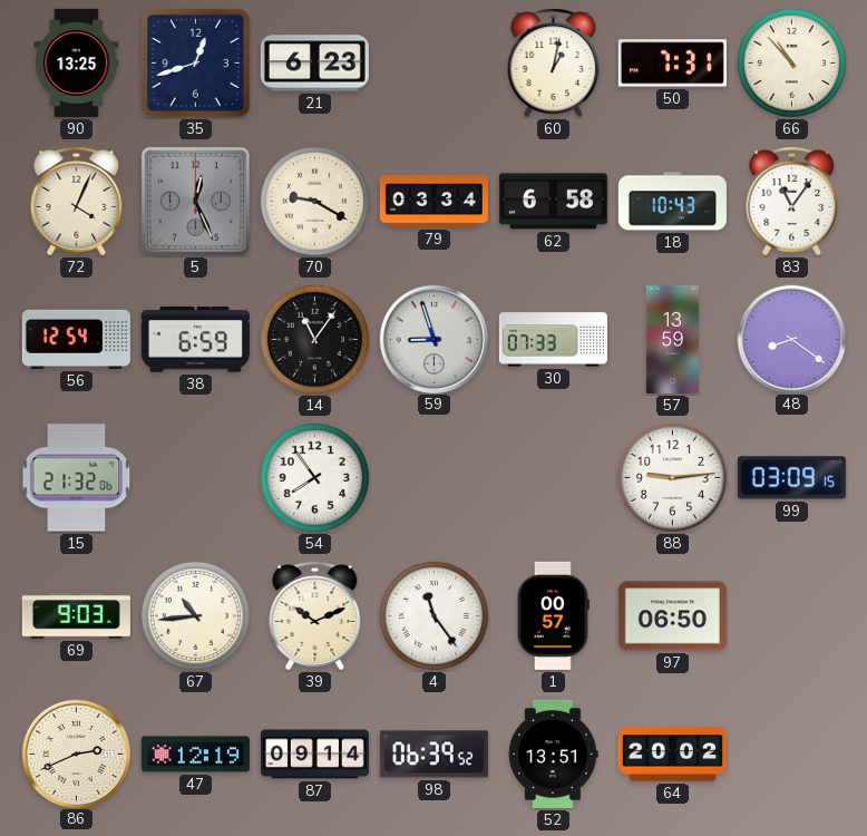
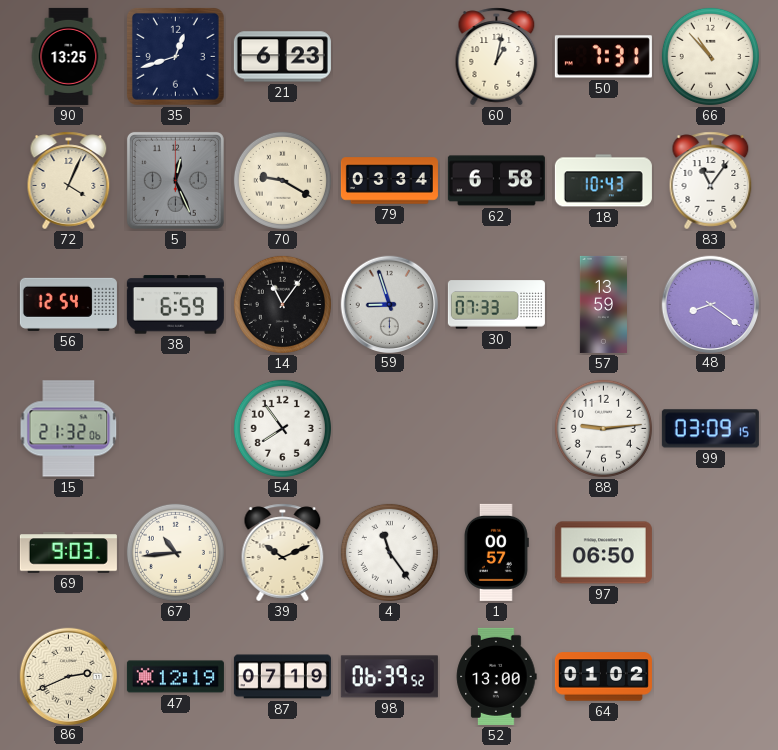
87: 09:14 -> 07:19
52: 13:51 -> 13:00
64: 20:02 -> 01:02
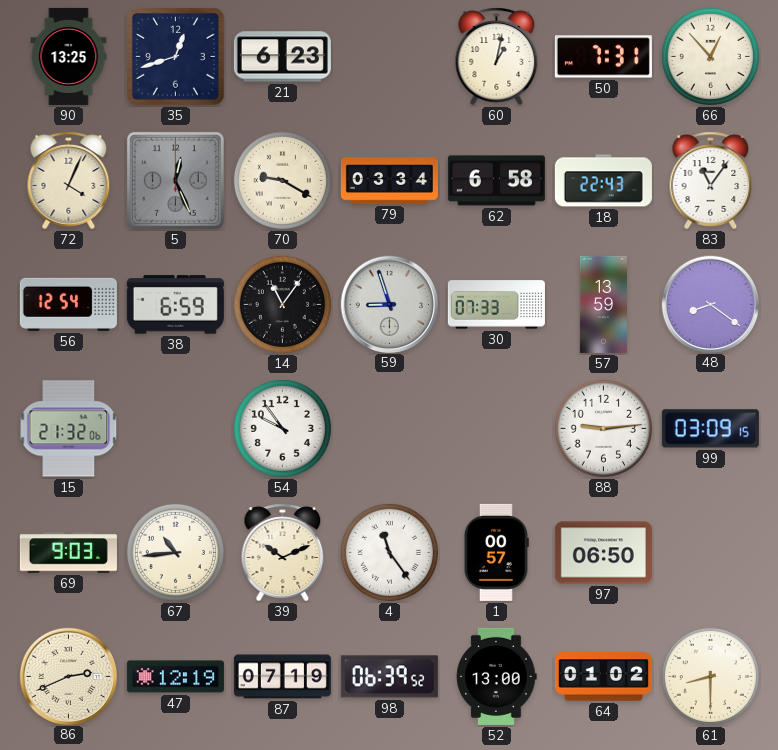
66: 10:53 -> 12:53
18: 10:43 -> 22:43
54: 7:54 -> 9:54
61: none -> 8:30
